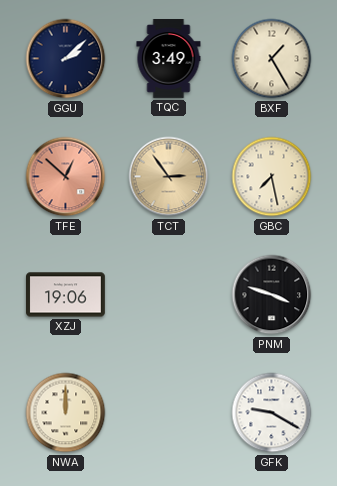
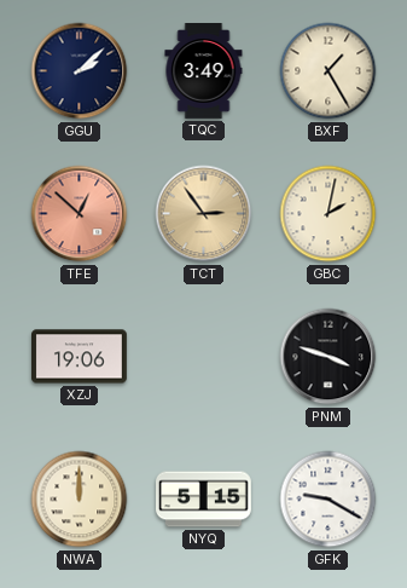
GBC: 7:28 -> 2:02
NYQ: none -> 5:15
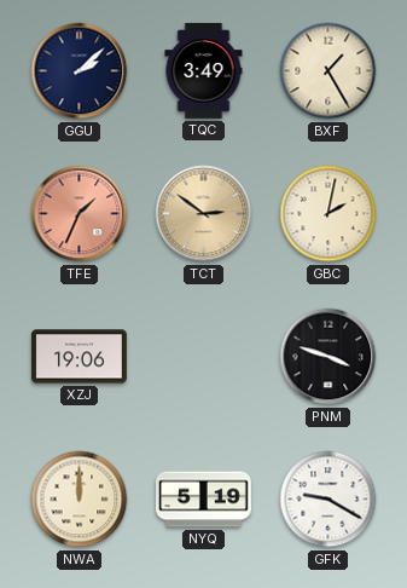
TFE: 12:52 -> 1:34
TCT: 2:54 -> 2:51
NYQ: 5:15 -> 5:19
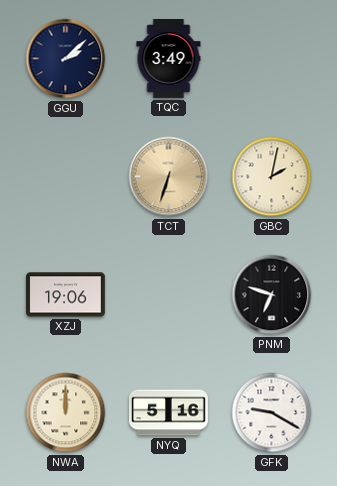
BXF: 1:25 -> none
TFE: 1:34 -> none
TCT: 2:51 -> 6:33
PNM: 3:48 -> 6:48
NYQ: 5:19 -> 5:16
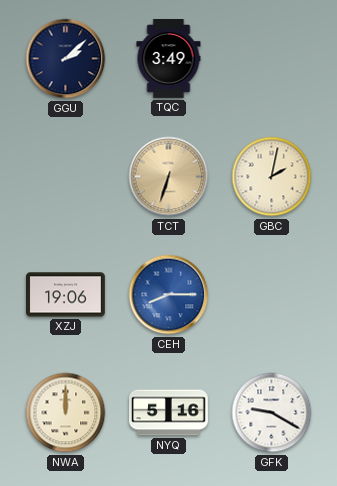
CEH: none -> 8:15
PNM: 6:48 -> none
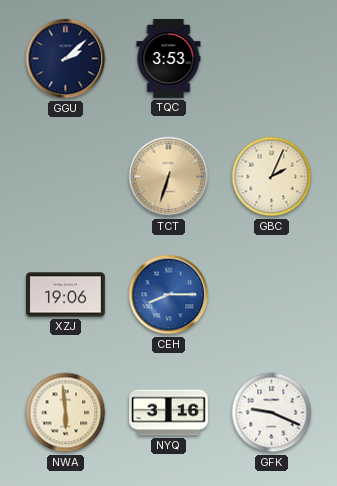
TQC: 3:49 -> 3:53
GBC: 2:02 -> 2:04
NWA: 12:00 -> 5:59
NYQ: 5:16 -> 3:16
GFK: 9:20 -> 9:19
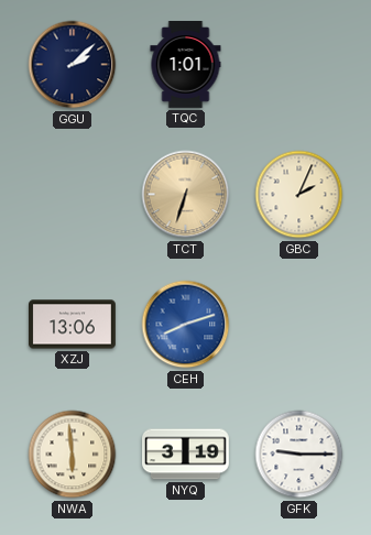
TQC: 3:53 -> 1:01
XZJ: 19:06 -> 13:06
CEH: 8:15 -> 8:12
NYQ: 3:16 -> 3:19
GFK: 9:19 -> 9:15
